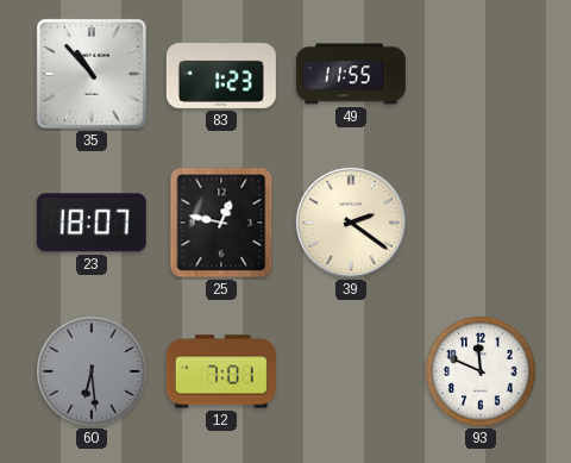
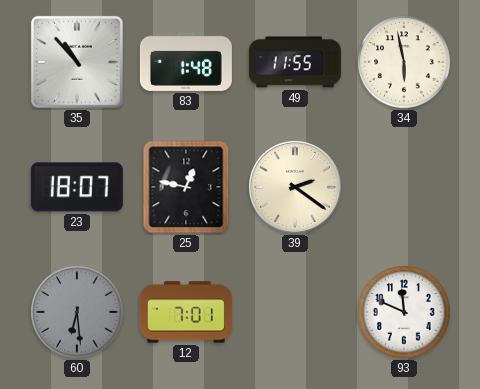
83: 1:23 -> 1:48
34: none -> 5:58
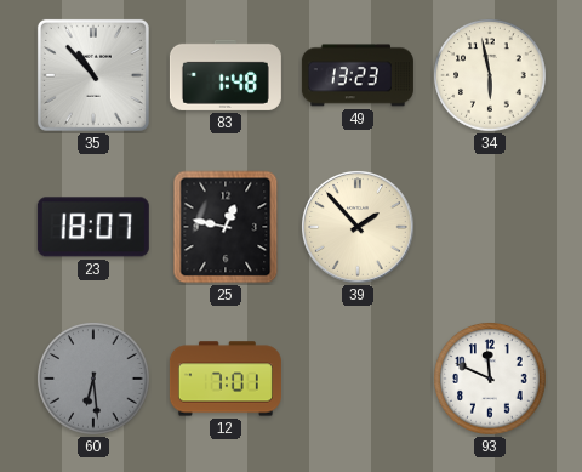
49: 11:55 -> 13:23
39: 2:21 -> 1:53
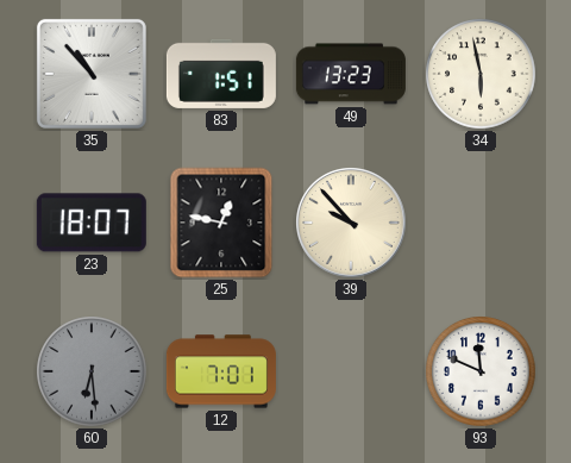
83: 1:48 -> 1:51
39: 1:53 -> 9:53
